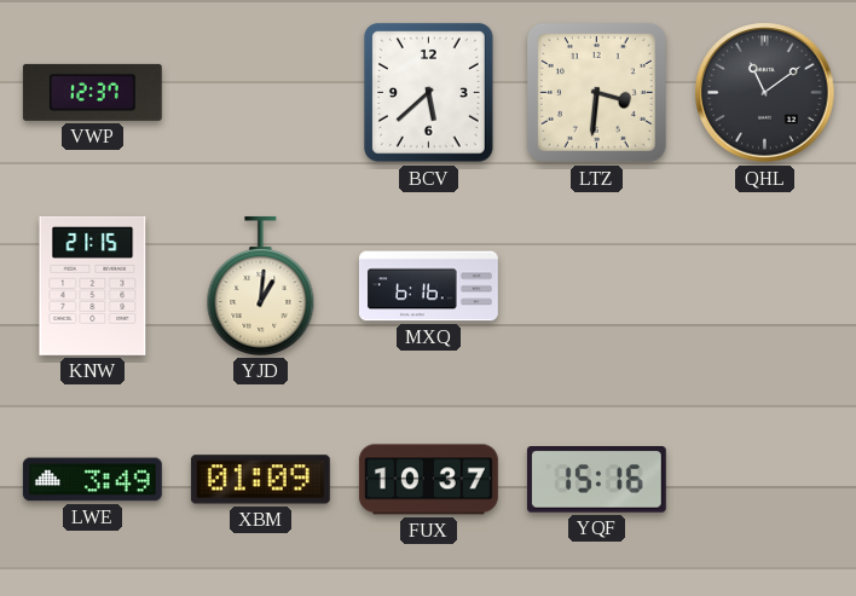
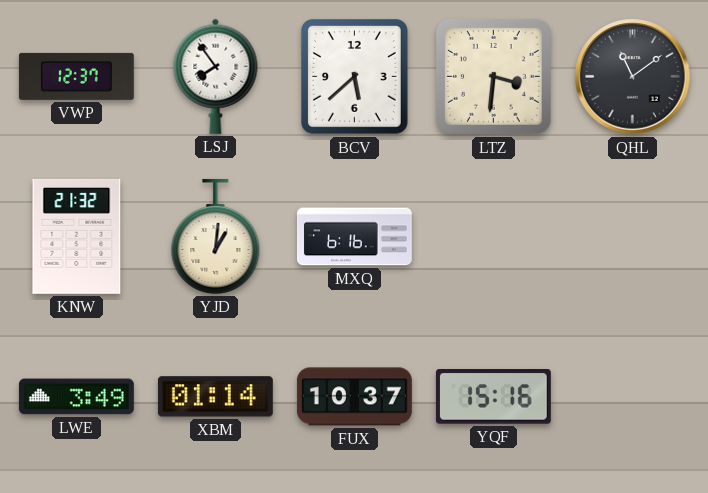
LSJ: none -> 7:54
KNW: 21:15 -> 21:32
XBM: 01:09 -> 01:14
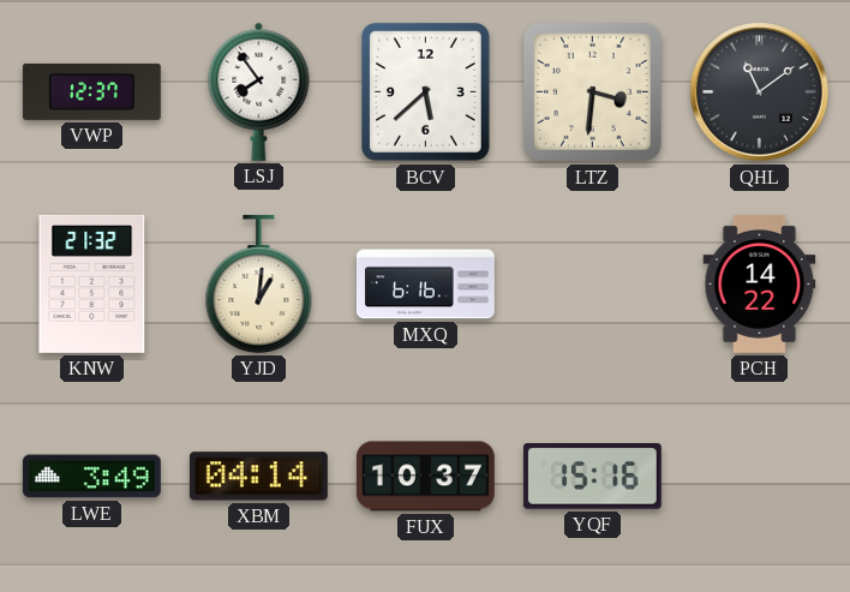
PCH: none -> 14:22
XBM: 01:14 -> 04:14
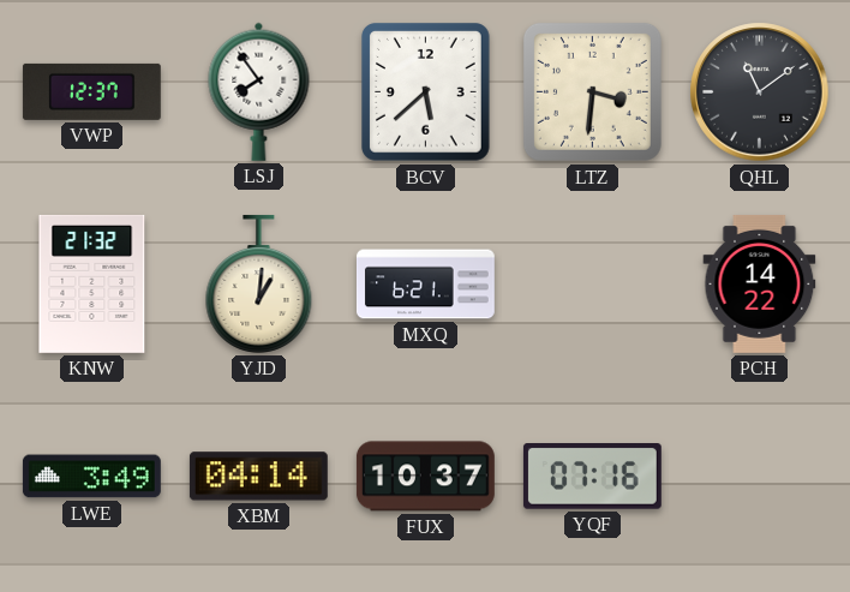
MXQ: 6:16 -> 6:21
YQF: 15:16 -> 07:16
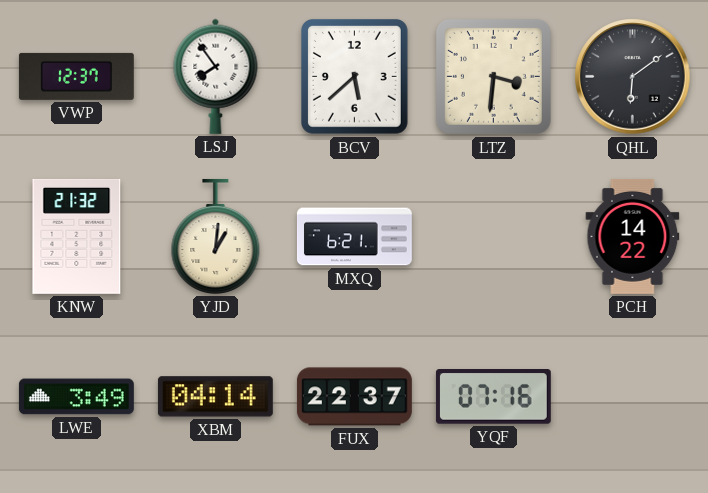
QHL: 11:09 -> 6:09
FUX: 10:37 -> 22:37
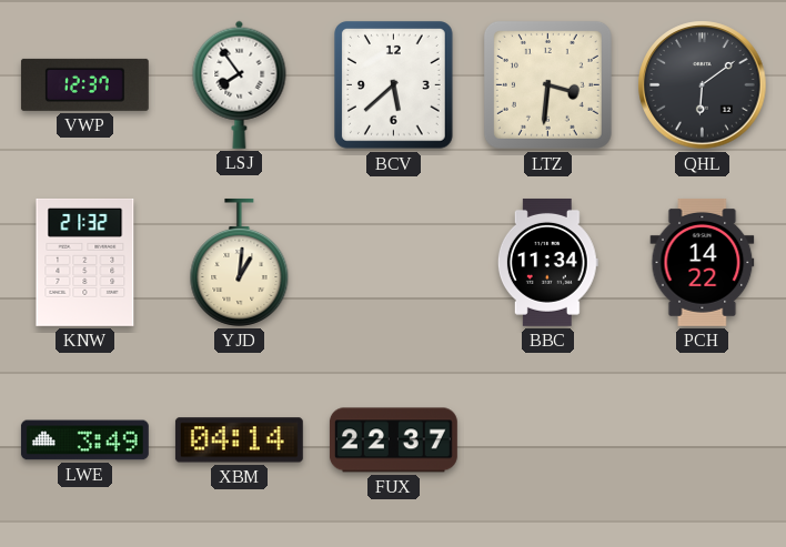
MXQ: 6:21 -> none
BBC: none -> 11:34
YQF: 07:16 -> none
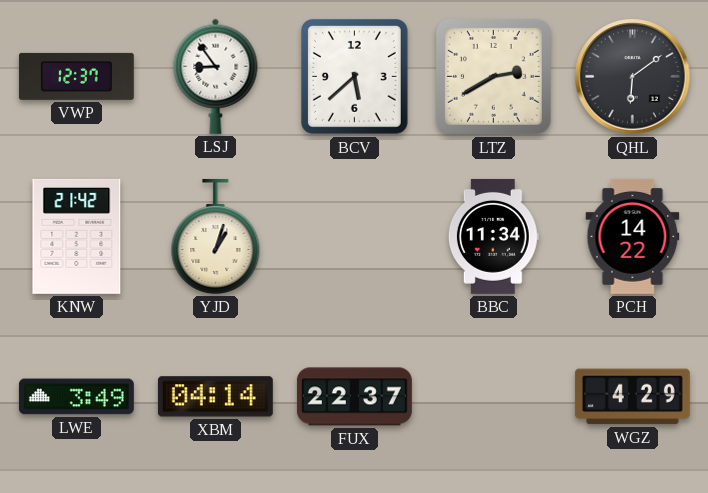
LSJ: 7:54 -> 8:54
LTZ: 3:31 -> 2:40
KNW: 21:32 -> 21:42
YJD: 1:01 -> 1:03
WGZ: none -> 4:29
